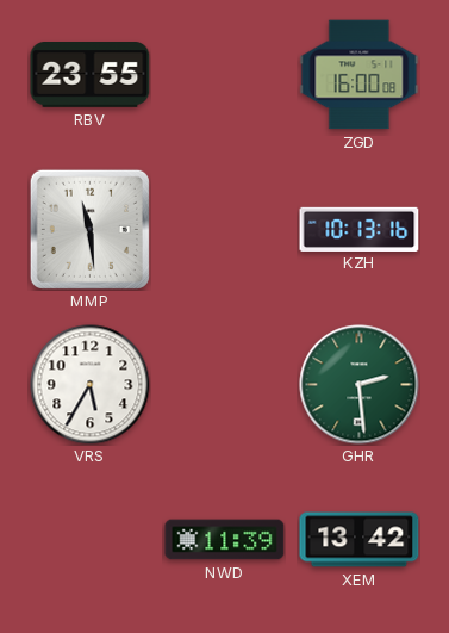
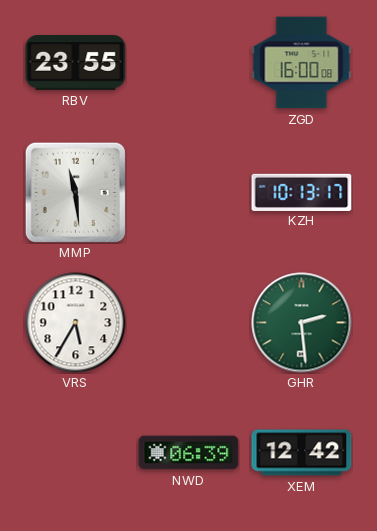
KZH: 10:13:16 -> 10:13:17
NWD: 11:39 -> 06:39
XEM: 13:42 -> 12:42
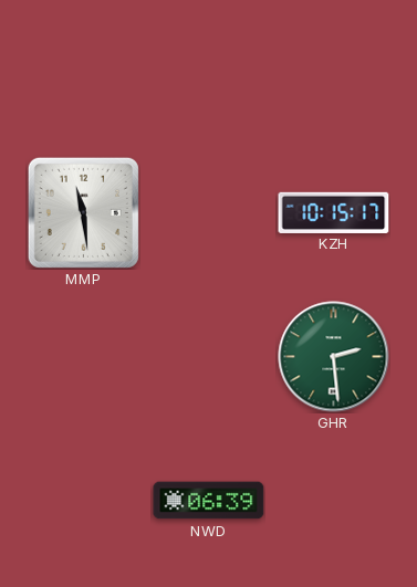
RBV: 23:55 -> none
ZGD: 16:00 -> none
KZH: 10:13 -> 10:15
VRS: 5:35 -> none
XEM: 12:42 -> none
